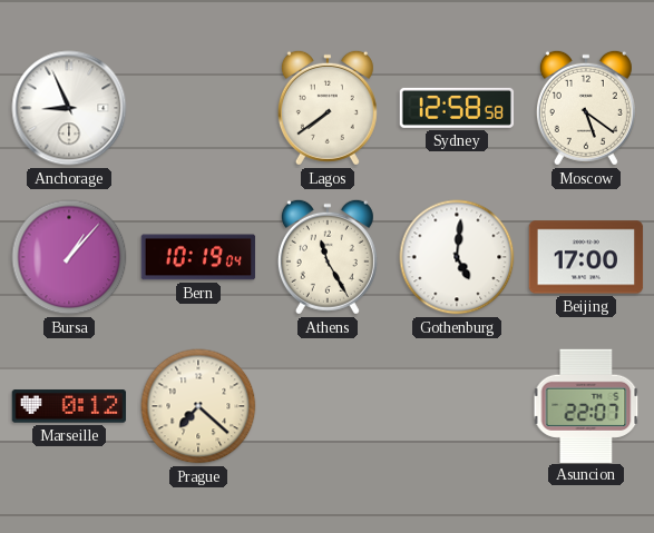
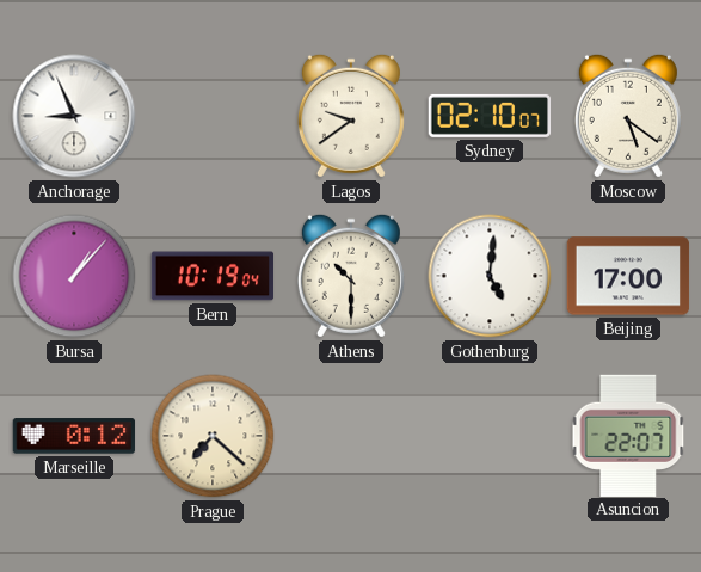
Lagos: 7:39 -> 9:39
Sydney: 12:58 -> 02:10
Athens: 11:25 -> 10:30
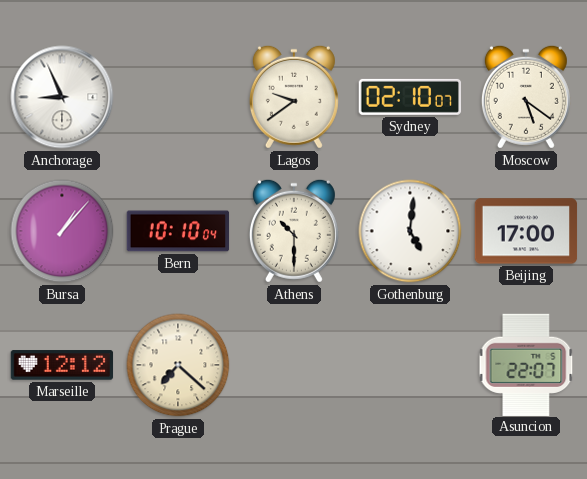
Bern: 10:19 -> 10:10
Marseille: 0:12 -> 12:12
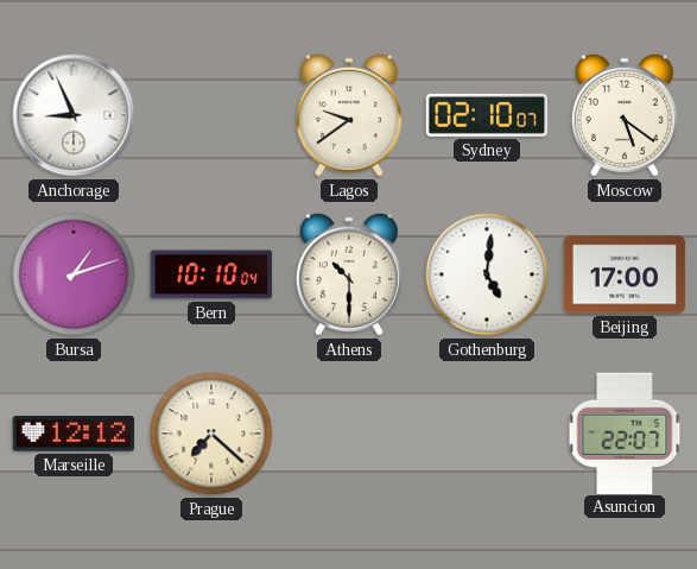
Bursa: 1:07 -> 1:12
